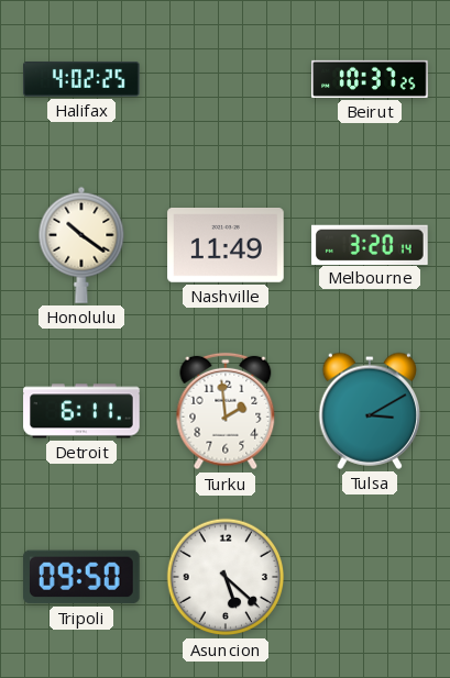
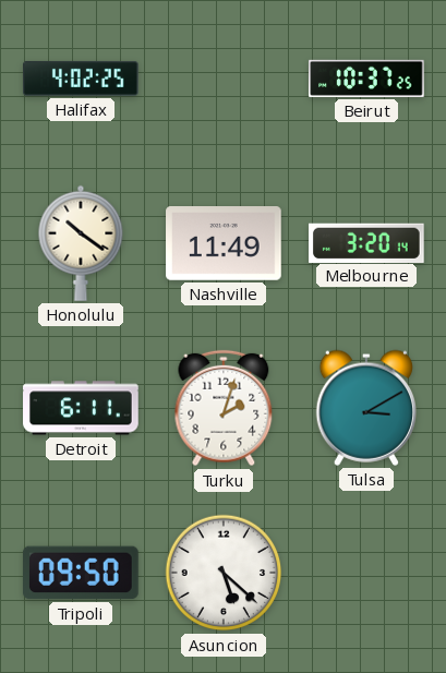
Turku: 1:59 -> 2:03
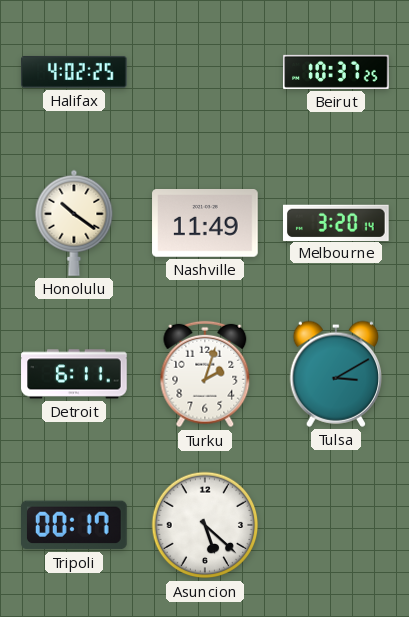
Tripoli: 09:50 -> 00:17
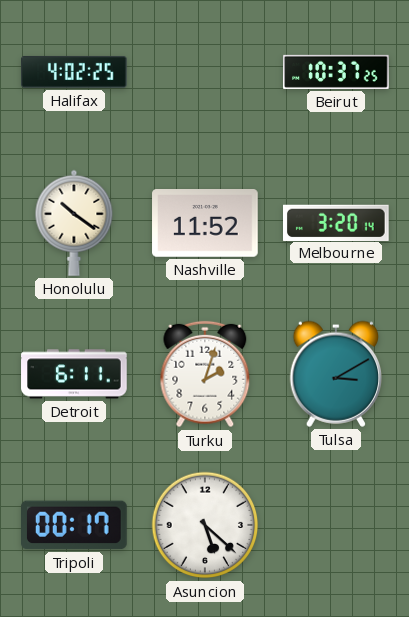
Nashville: 11:49 -> 11:52
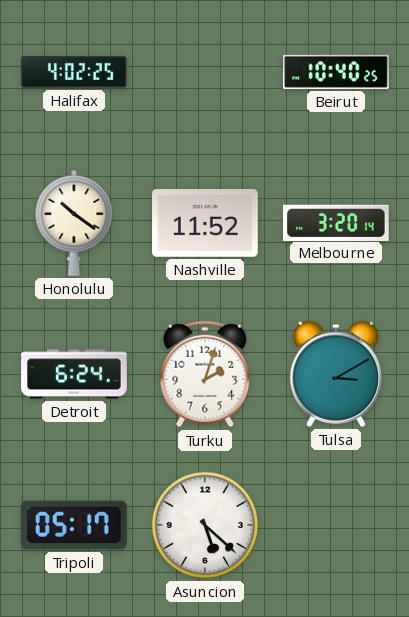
Beirut: 10:37 -> 10:40
Detroit: 6:11 -> 6:24
Tripoli: 00:17 -> 05:17
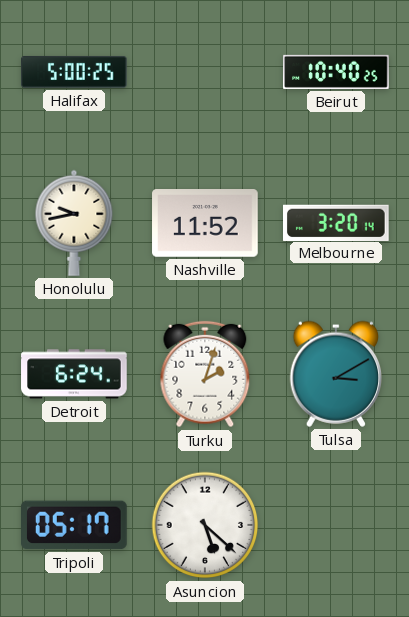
Halifax: 4:02 -> 5:00
Honolulu: 10:21 -> 9:43
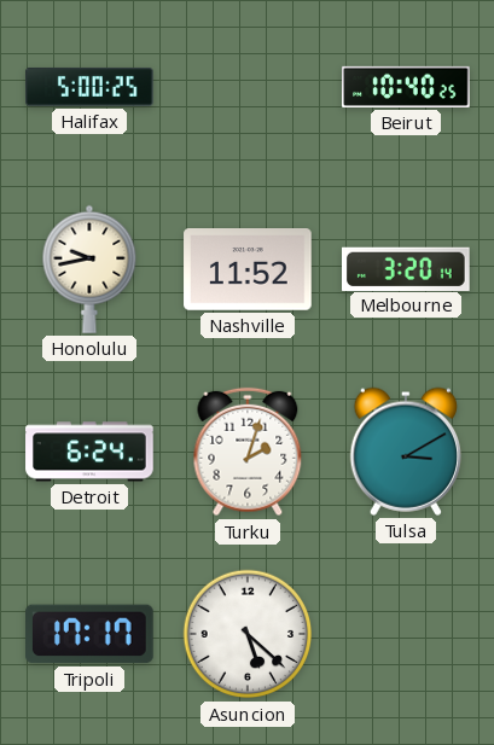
Tripoli: 05:17 -> 17:17
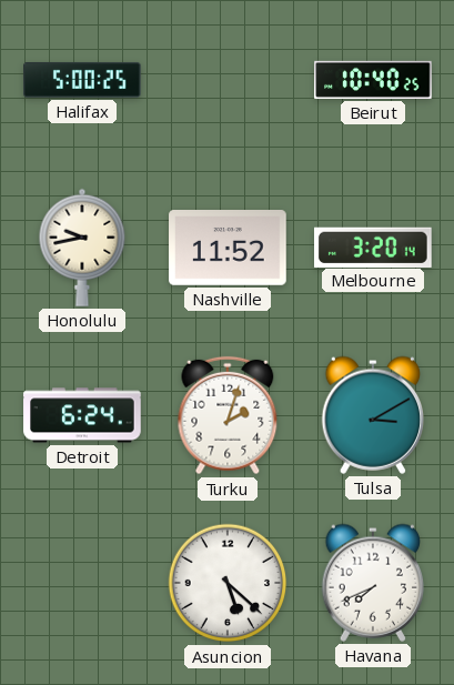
Tripoli: 17:17 -> none
Havana: none -> 7:41
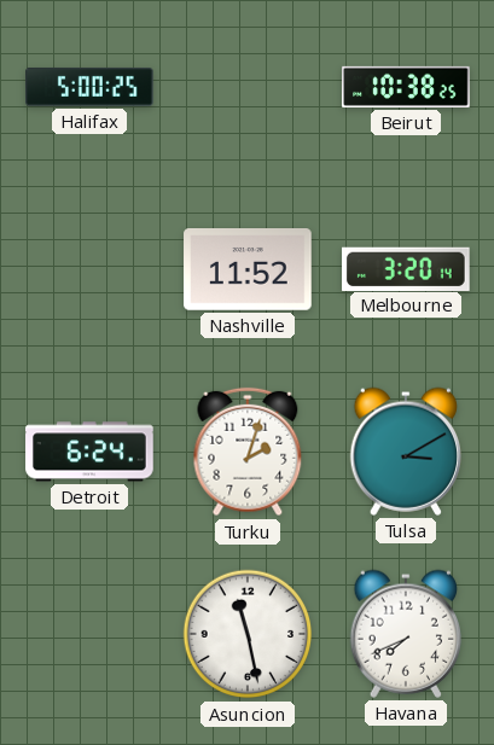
Beirut: 10:40 -> 10:38
Honolulu: 9:43 -> none
Asuncion: 5:22 -> 11:28
